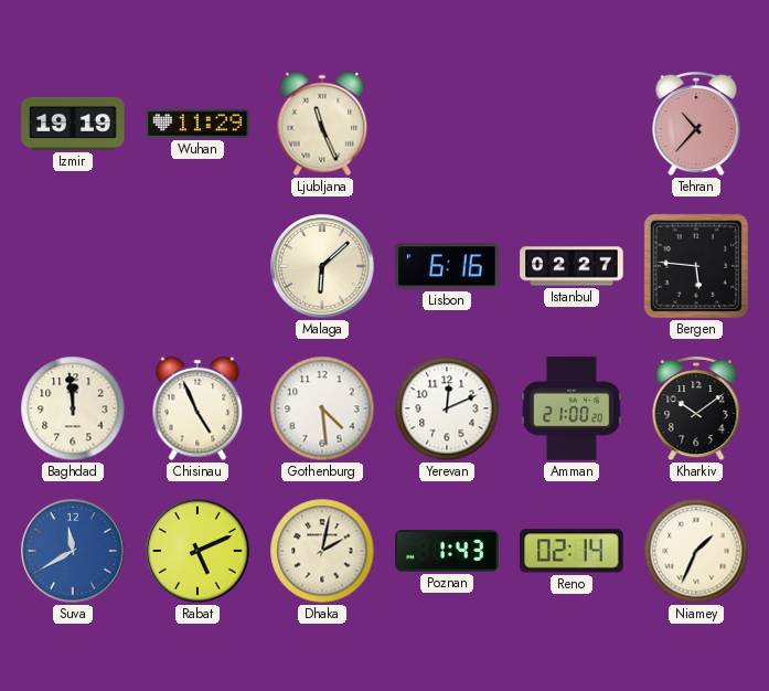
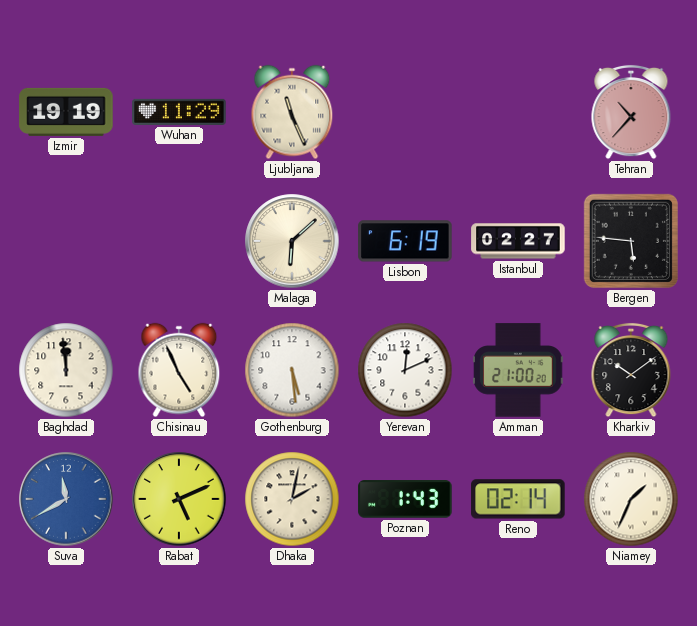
Lisbon: 6:16 -> 6:19
Gothenburg: 4:29 -> 5:29
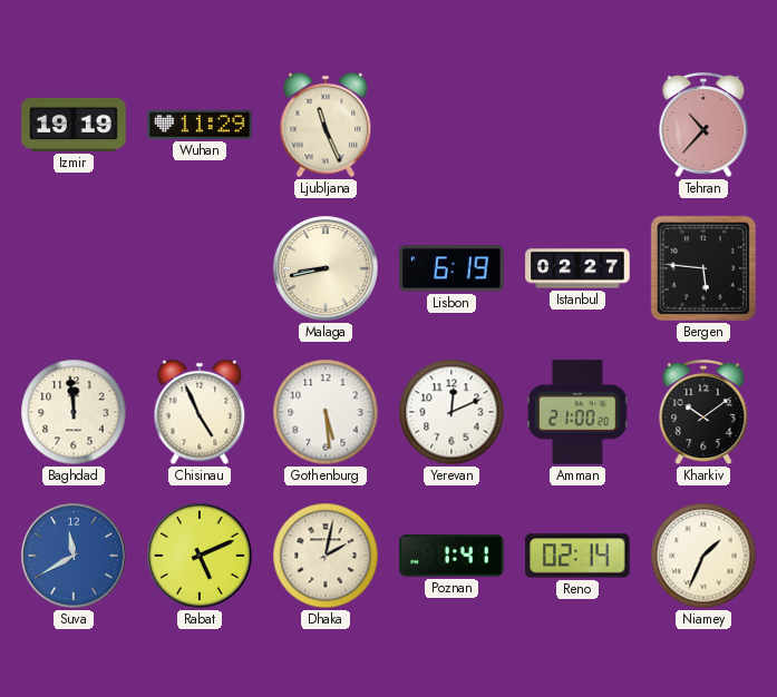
Malaga: 6:08 -> 8:43
Poznan: 1:43 -> 1:41
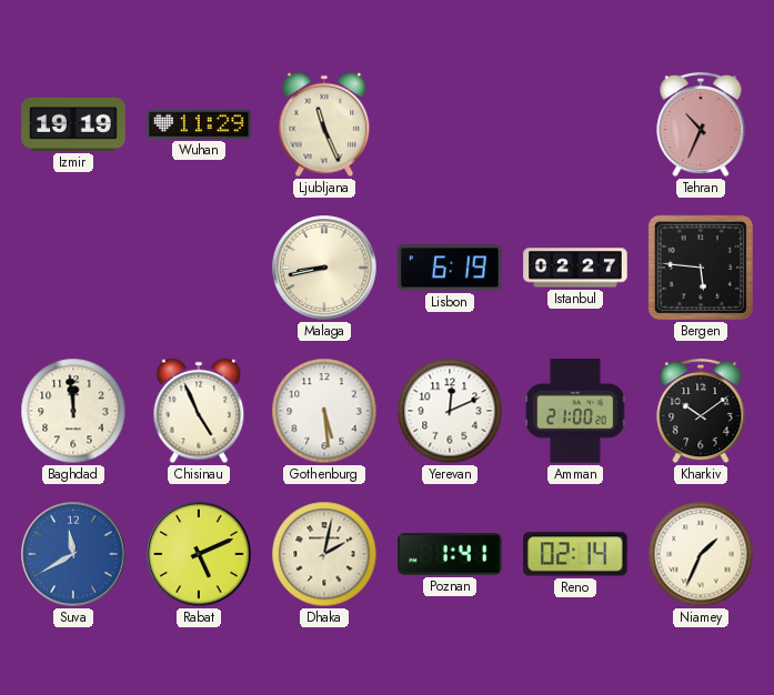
Tehran: 10:37 -> 10:34
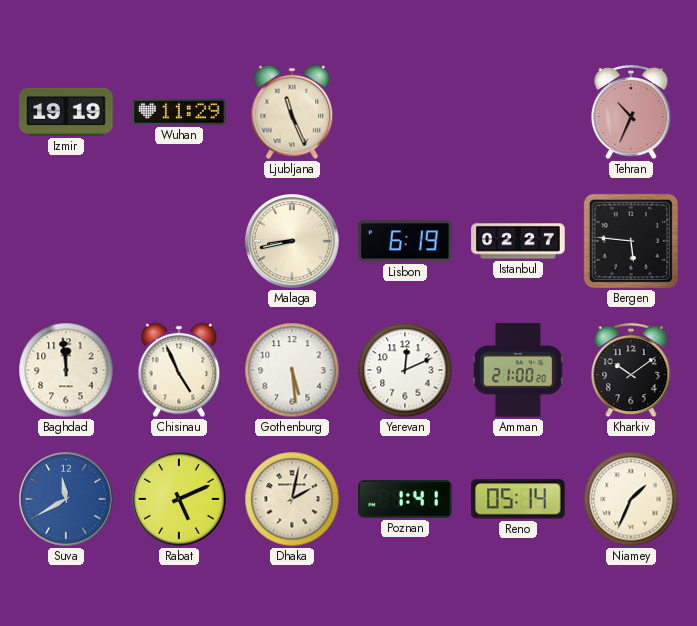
Reno: 02:14 -> 05:14
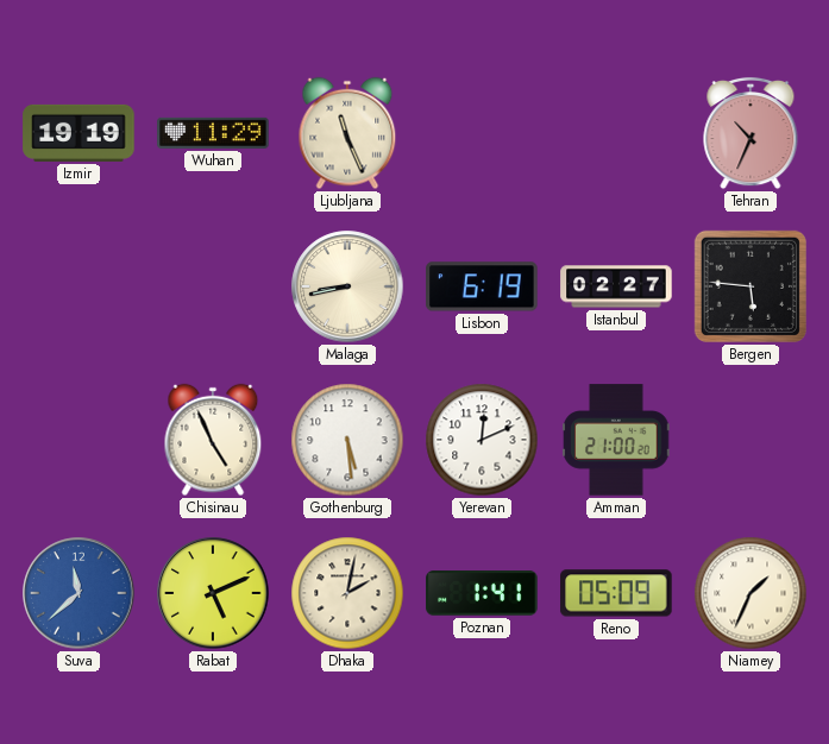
Baghdad: 11:59 -> none
Kharkiv: 10:09 -> none
Suva: 11:40 -> 11:38
Reno: 05:14 -> 05:09
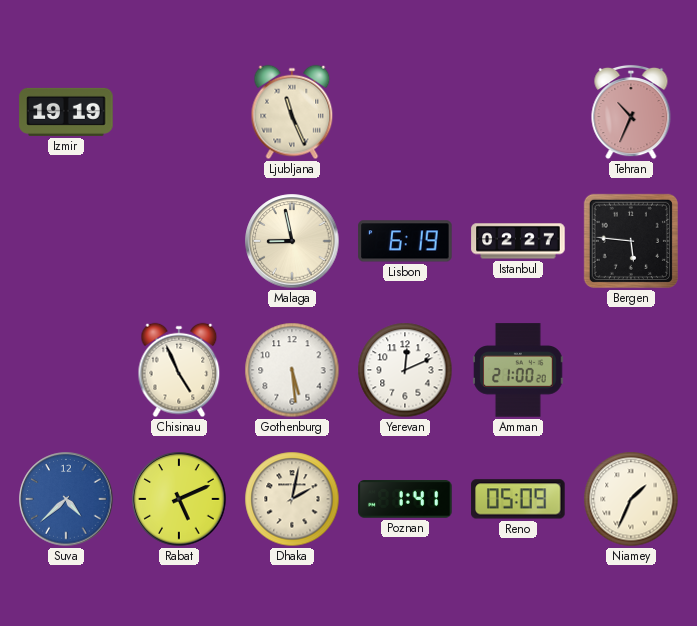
Wuhan: 11:29 -> none
Malaga: 8:43 -> 8:58
Suva: 11:38 -> 4:38
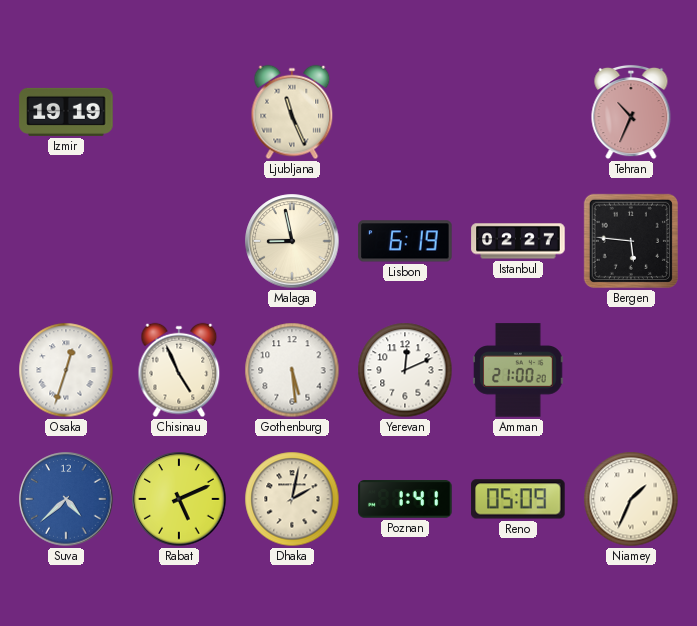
Osaka: none -> 12:33
